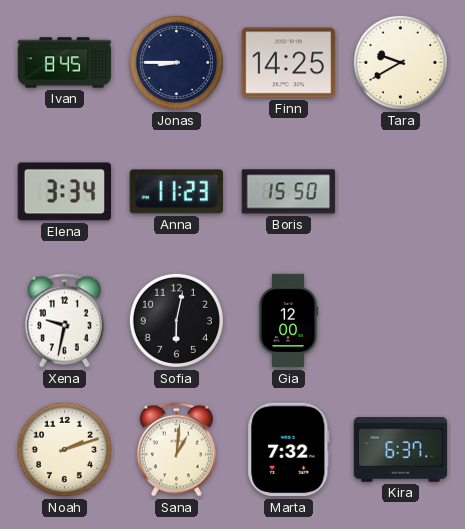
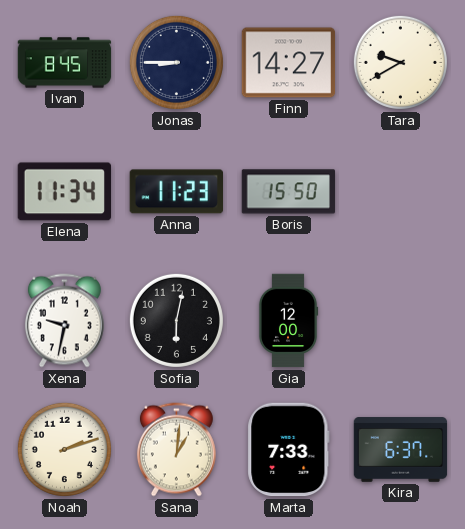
Finn: 14:25 -> 14:27
Elena: 3:34 -> 11:34
Marta: 7:32 -> 7:33
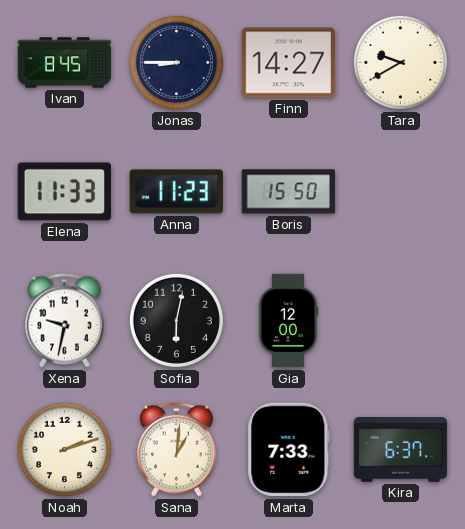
Elena: 11:34 -> 11:33
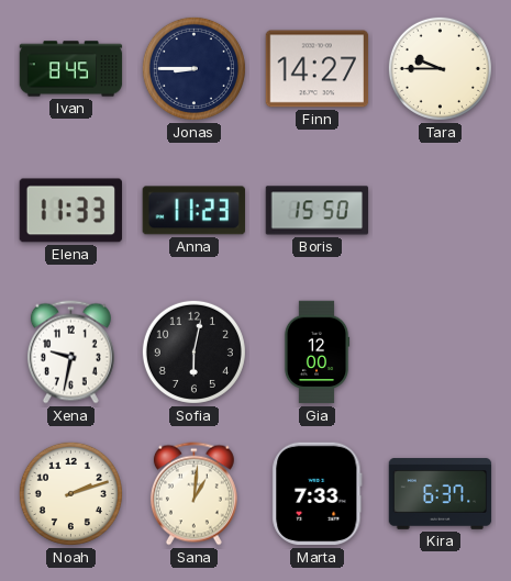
Tara: 9:40 -> 9:45
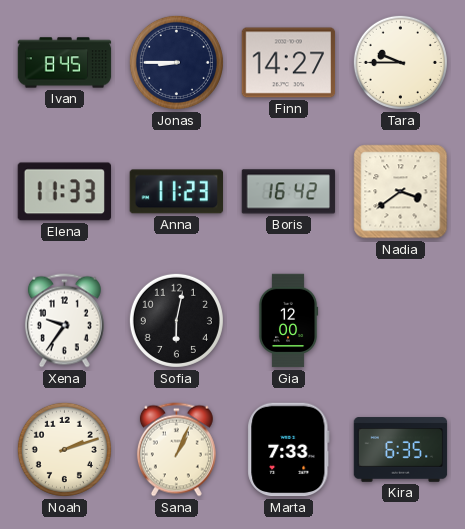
Boris: 15:50 -> 16:42
Nadia: none -> 3:39
Xena: 9:32 -> 9:36
Sana: 1:01 -> 1:04
Kira: 6:37 -> 6:35
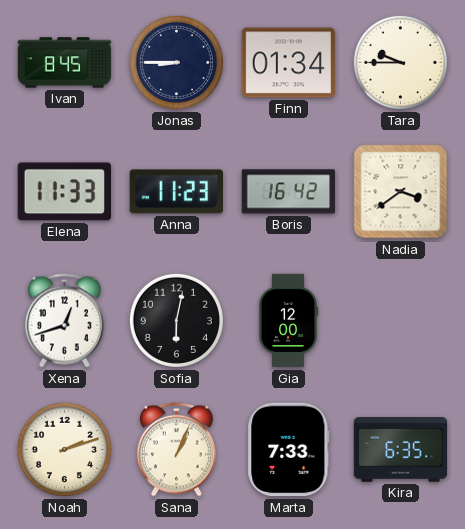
Finn: 14:27 -> 01:34
Xena: 9:36 -> 12:42
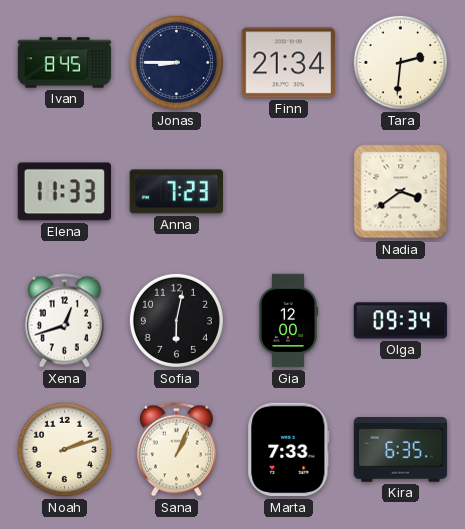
Finn: 01:34 -> 21:34
Tara: 9:45 -> 2:31
Anna: 11:23 -> 7:23
Boris: 16:42 -> none
Olga: none -> 09:34
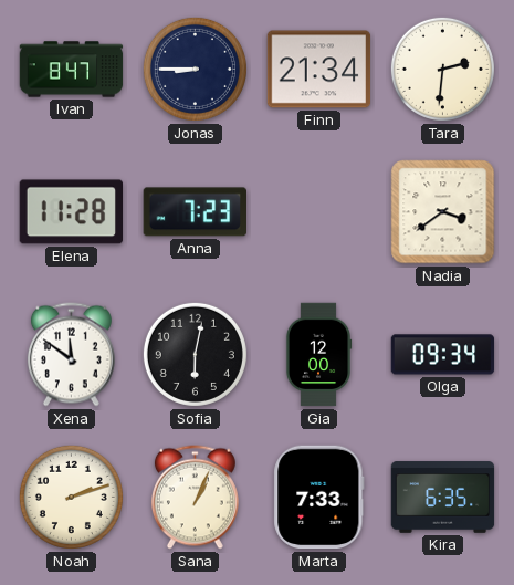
Ivan: 8:45 -> 8:47
Elena: 11:33 -> 11:28
Xena: 12:42 -> 11:51
